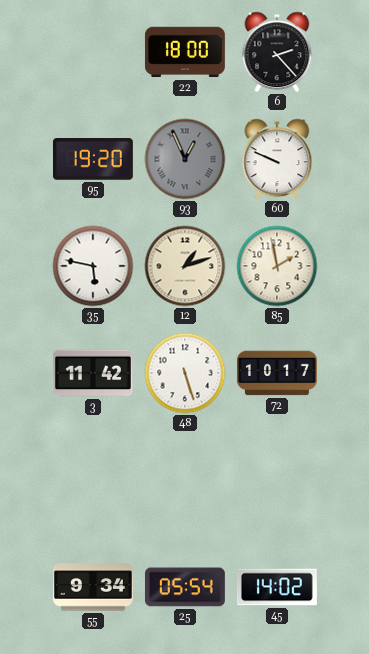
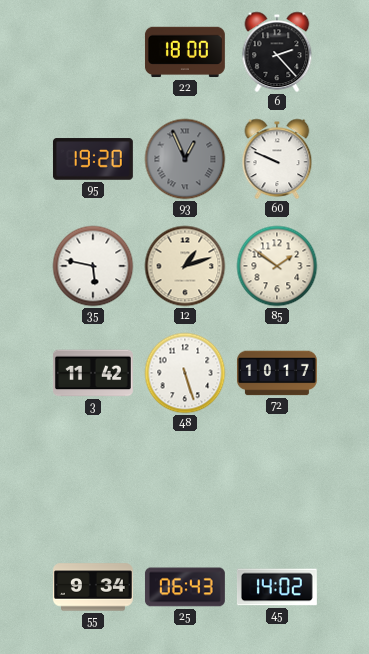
85: 1:58 -> 1:51
25: 05:54 -> 06:43
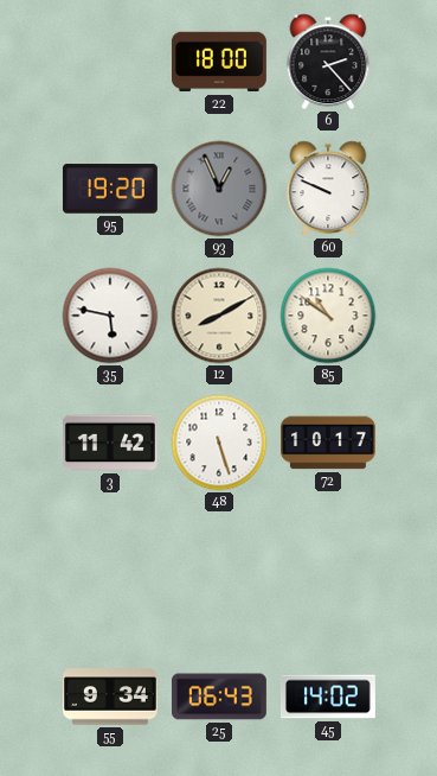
12: 1:12 -> 8:10
85: 1:51 -> 10:51
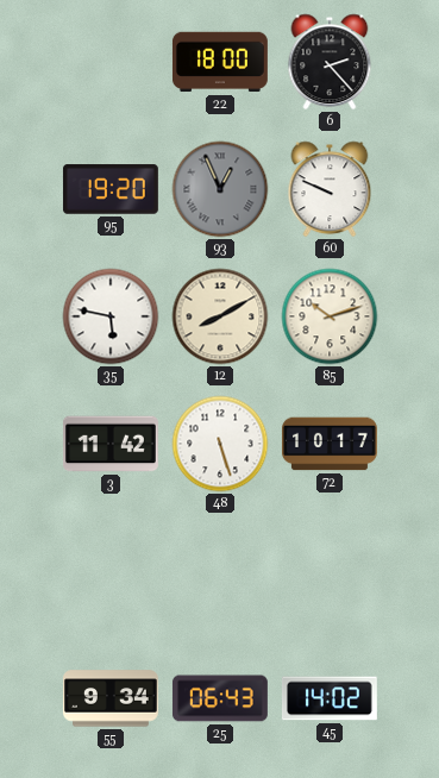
85: 10:51 -> 10:12
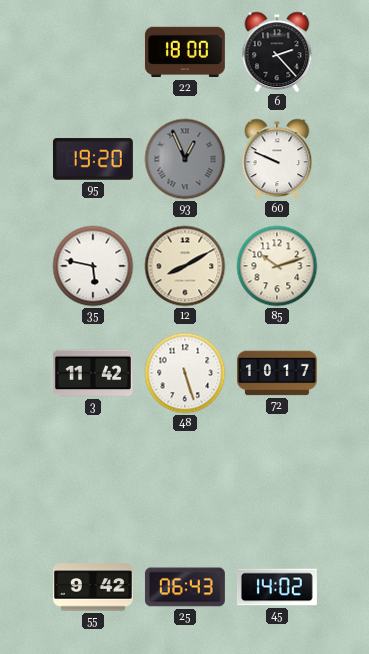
55: 9:34 -> 9:42
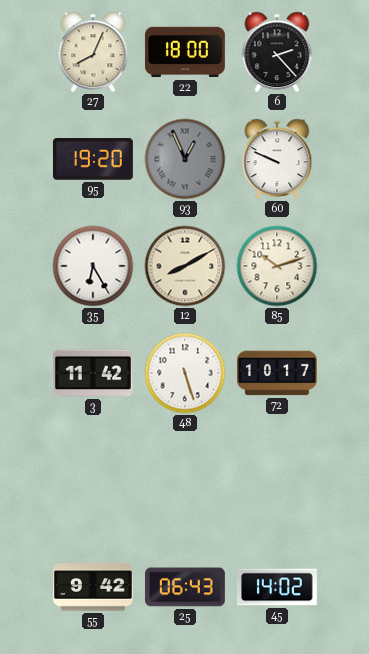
27: none -> 8:04
35: 5:47 -> 6:25
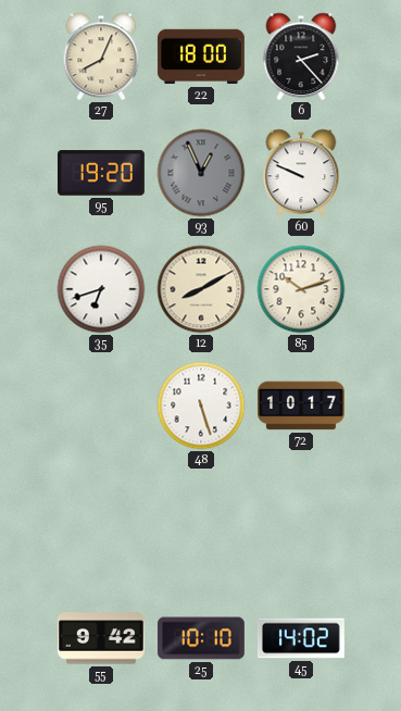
35: 6:25 -> 6:42
3: 11:42 -> none
25: 06:43 -> 10:10
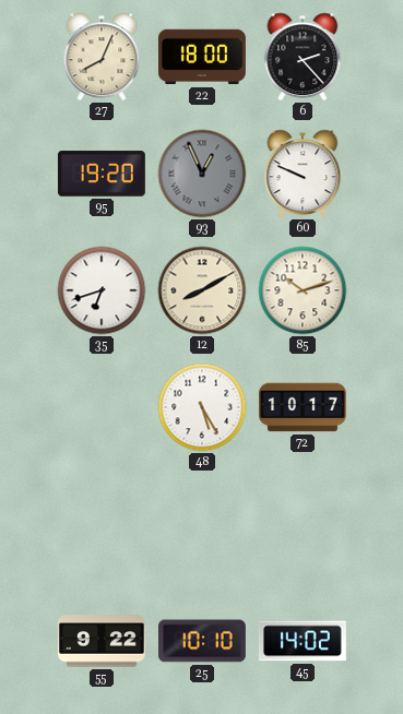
48: 5:27 -> 5:25
55: 9:42 -> 9:22
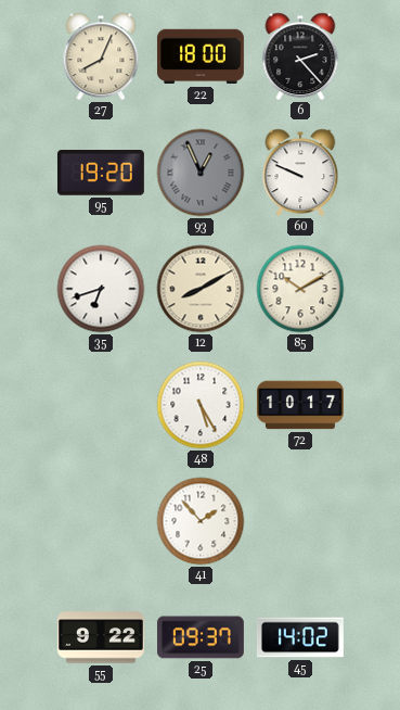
85: 10:12 -> 10:10
41: none -> 1:53
25: 10:10 -> 09:37
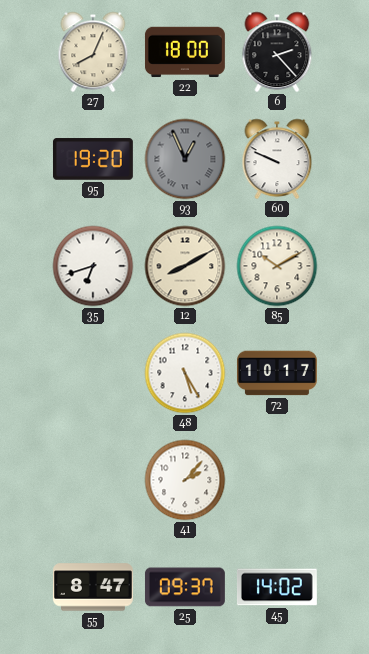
41: 1:53 -> 2:07
55: 9:22 -> 8:47
